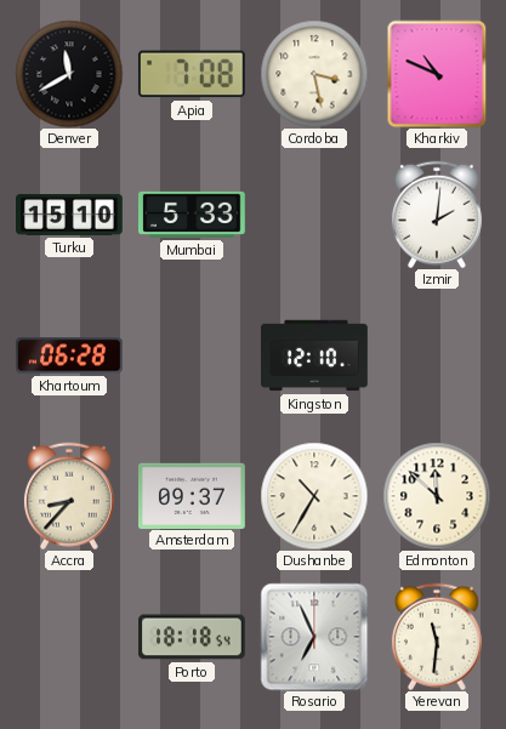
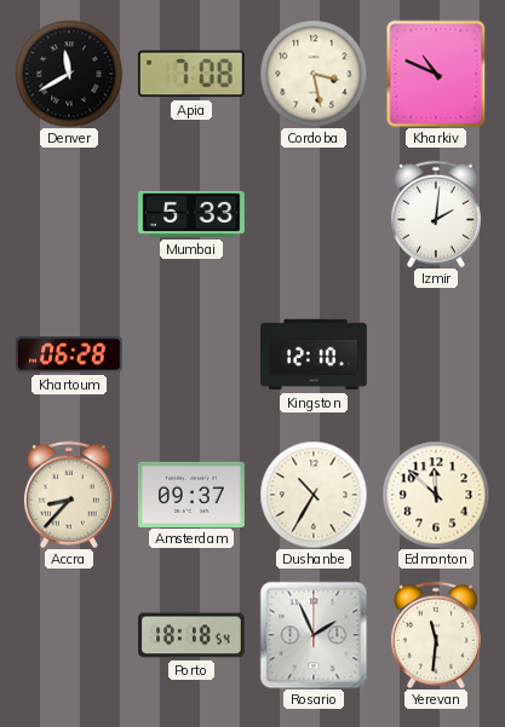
Turku: 15:10 -> none
Rosario: 6:56 -> 1:56
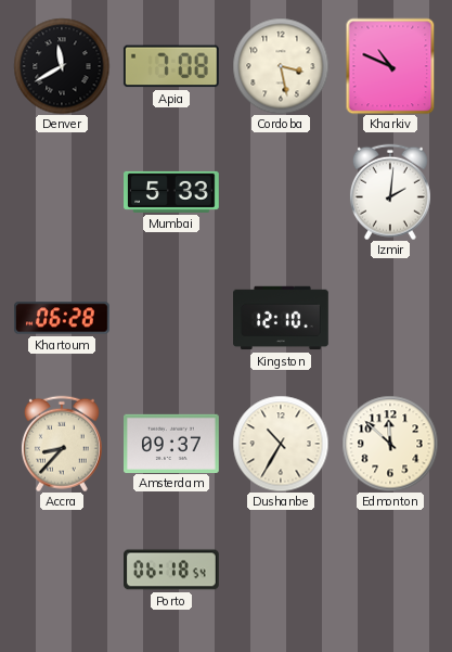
Porto: 18:18 -> 06:18
Rosario: 1:56 -> none
Yerevan: 11:31 -> none
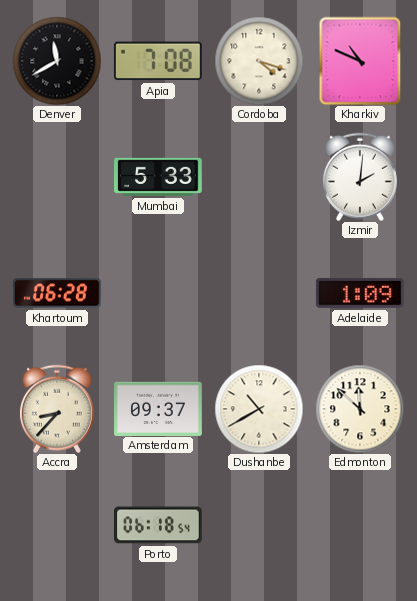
Cordoba: 3:28 -> 4:18
Kingston: 12:10 -> none
Adelaide: none -> 1:09
Dushanbe: 10:35 -> 10:40
